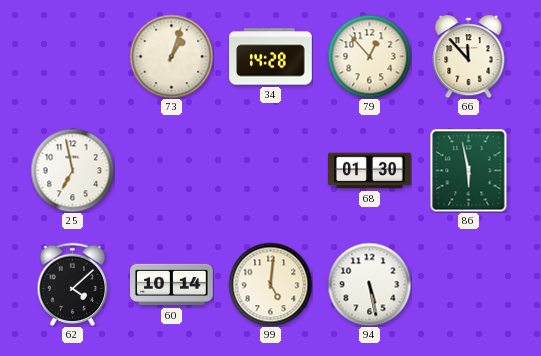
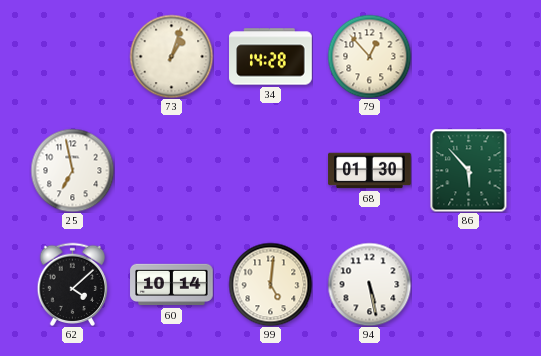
66: 11:53 -> none
86: 5:58 -> 5:53
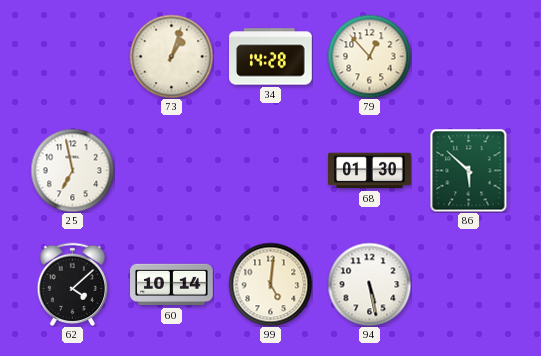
86: 5:53 -> 5:52
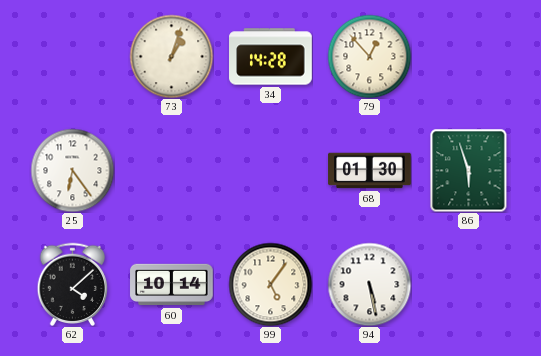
25: 6:58 -> 6:24
86: 5:52 -> 5:57
99: 5:01 -> 5:06
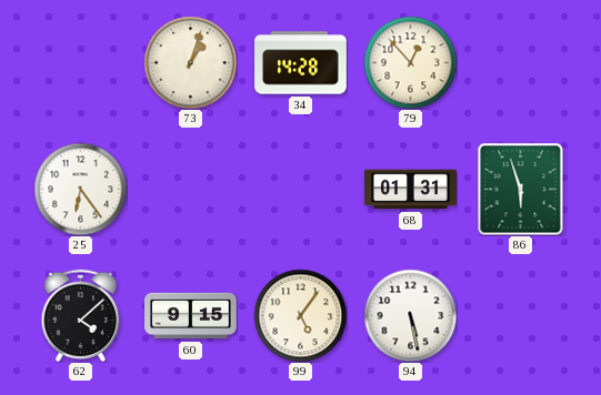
68: 01:30 -> 01:31
60: 10:14 -> 9:15
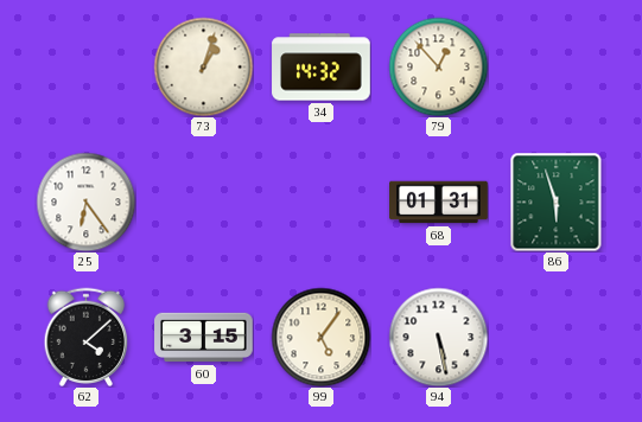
34: 14:28 -> 14:32
60: 9:15 -> 3:15
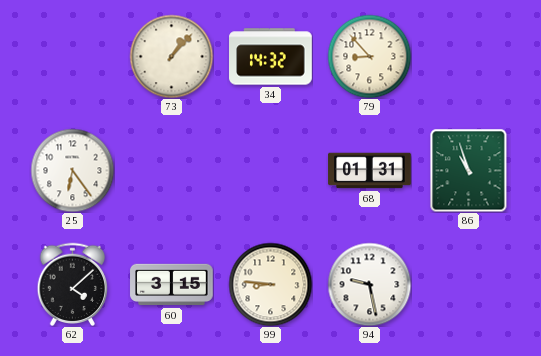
73: 1:03 -> 1:07
79: 12:53 -> 8:53
86: 5:57 -> 10:57
99: 5:06 -> 8:46
94: 5:28 -> 9:28
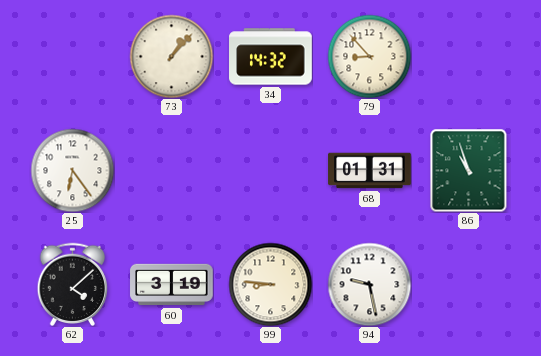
60: 3:15 -> 3:19
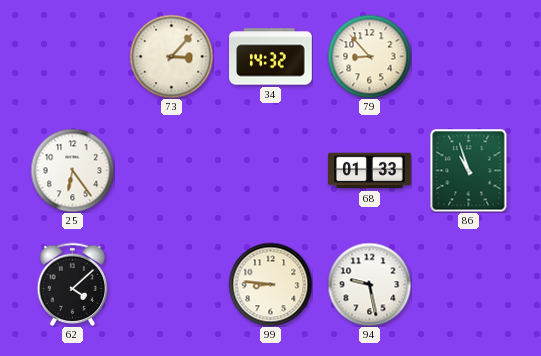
73: 1:07 -> 3:07
68: 01:31 -> 01:33
60: 3:19 -> none
